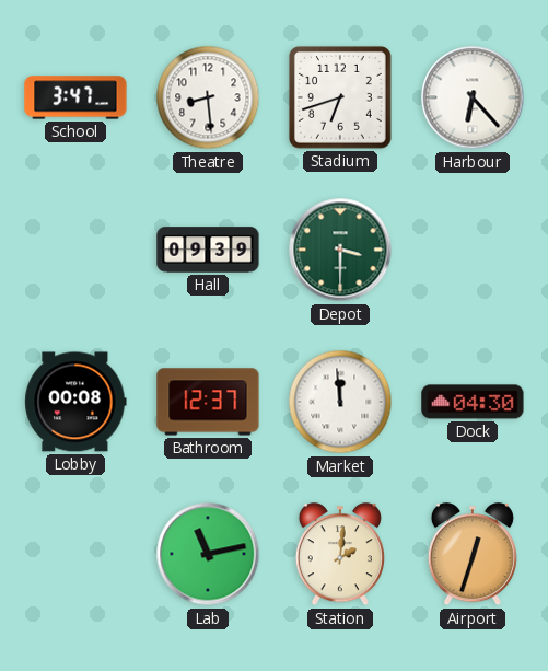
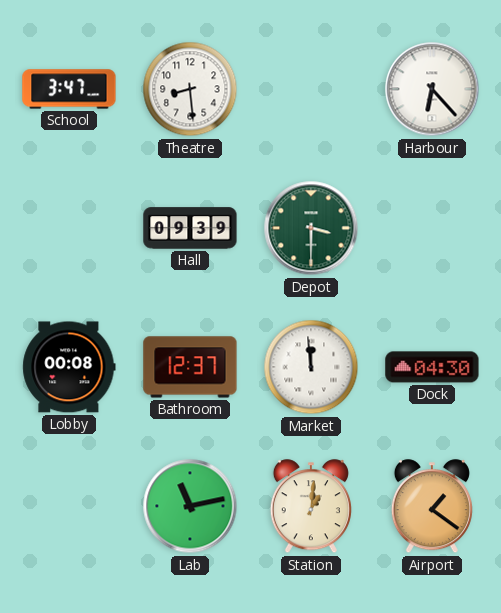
Stadium: 6:42 -> none
Station: 2:01 -> 1:01
Airport: 12:33 -> 1:21
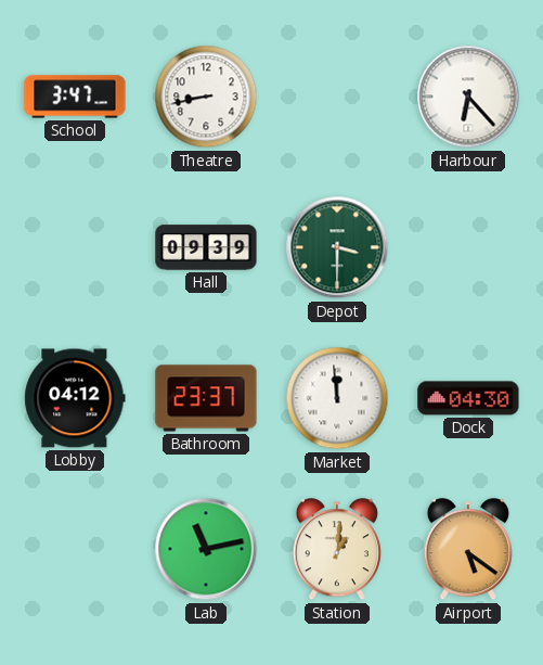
Theatre: 8:29 -> 8:43
Lobby: 00:08 -> 04:12
Bathroom: 12:37 -> 23:37
Airport: 1:21 -> 5:21
